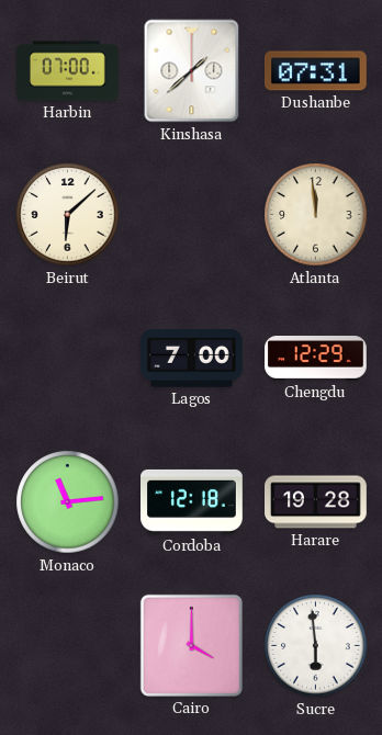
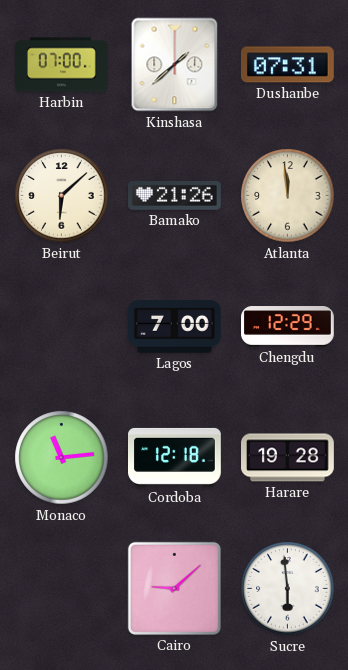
Bamako: none -> 21:26
Cairo: 4:00 -> 9:08
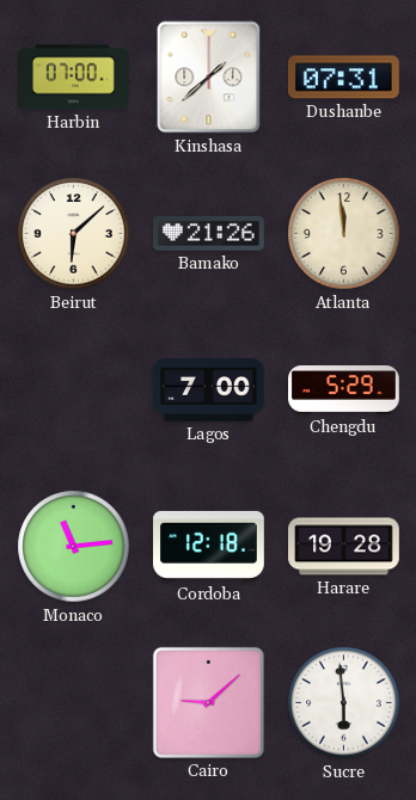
Chengdu: 12:29 -> 5:29
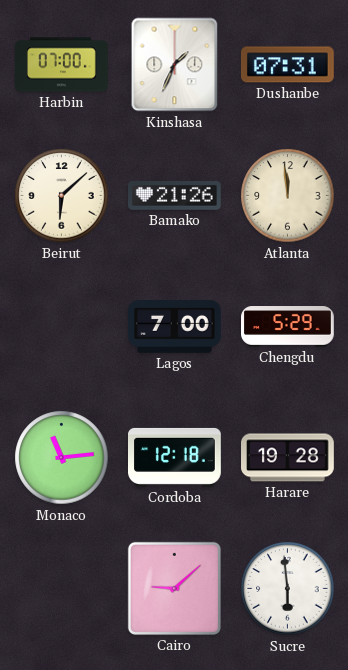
Kinshasa: 1:38 -> 1:34
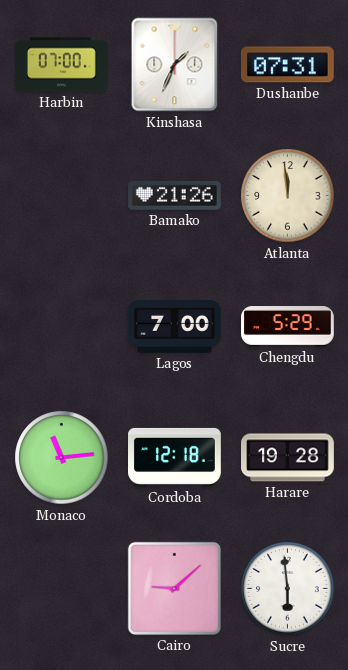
Beirut: 6:08 -> none
